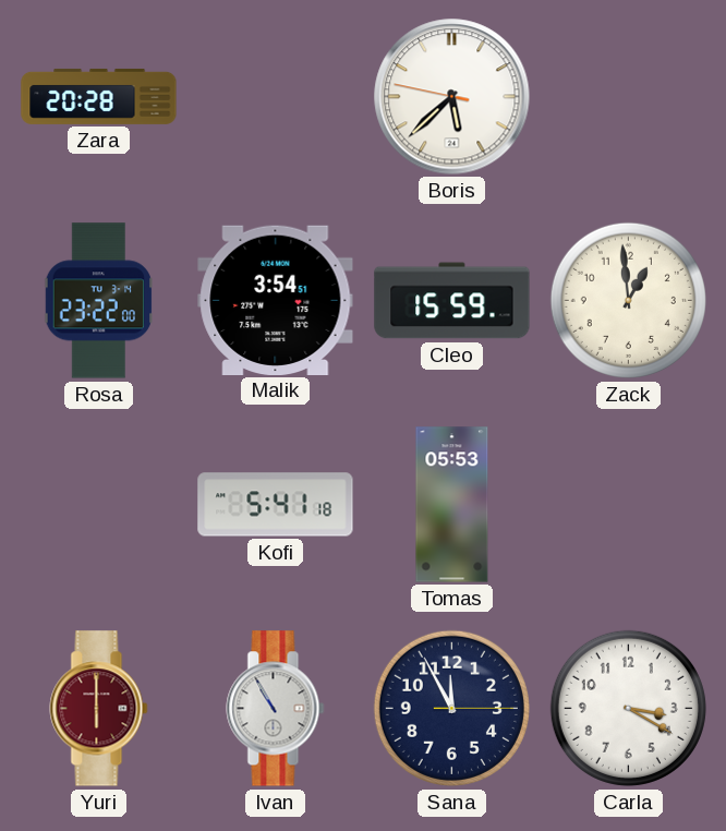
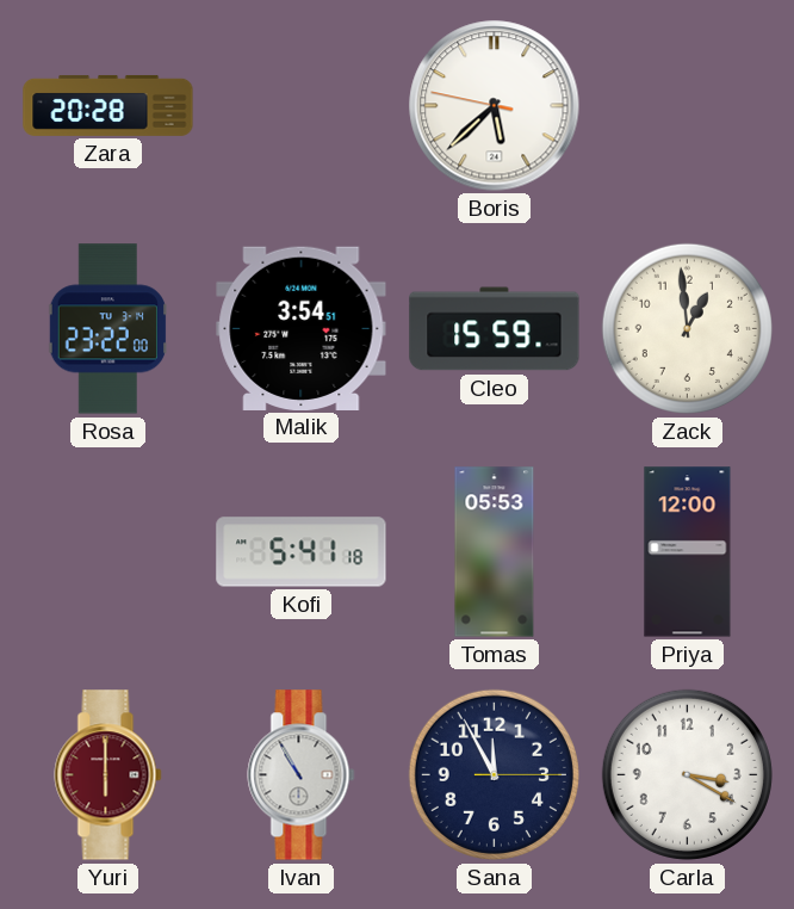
Priya: none -> 12:00
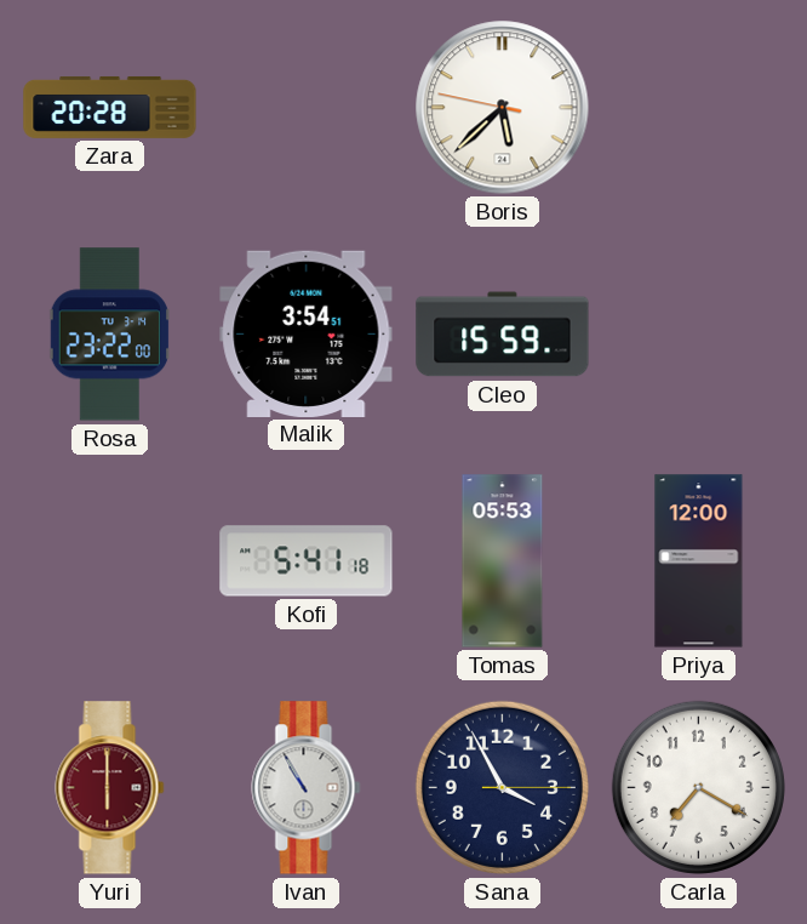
Zack: 12:59 -> none
Sana: 11:55 -> 3:55
Carla: 3:20 -> 7:20
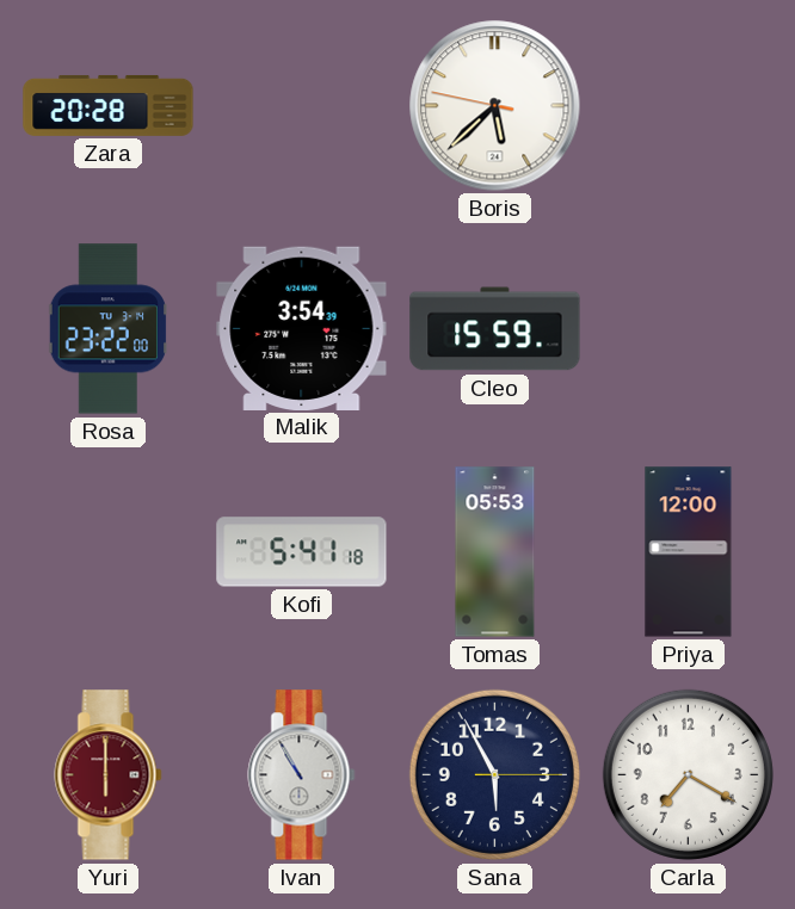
Malik: 3:54:51 -> 3:54:39
Sana: 3:55 -> 5:55
